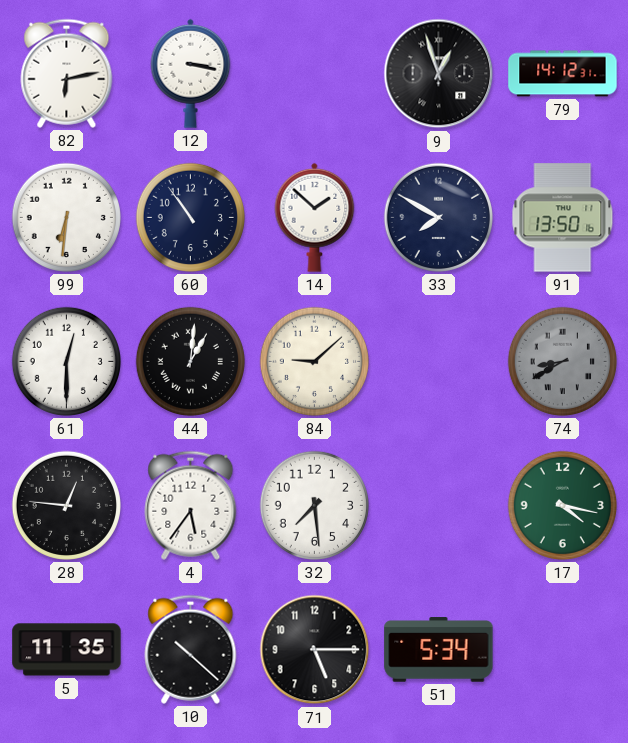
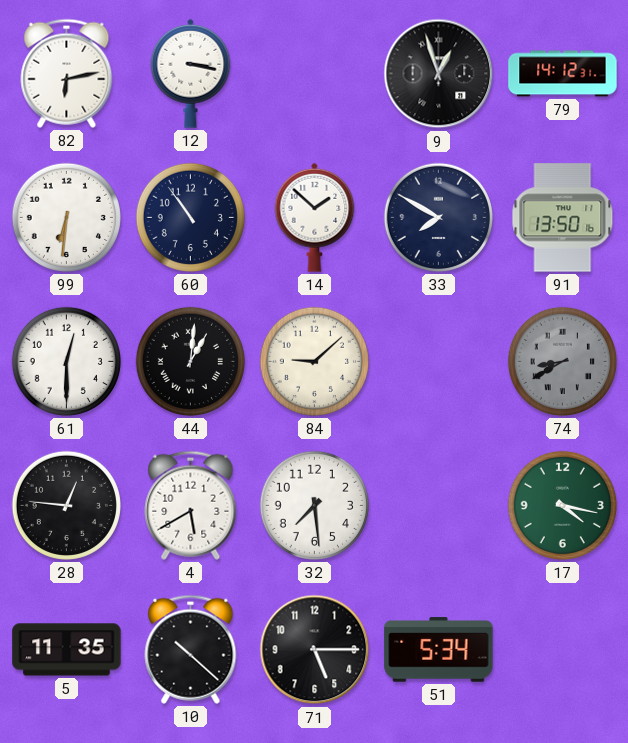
4: 5:36 -> 5:40
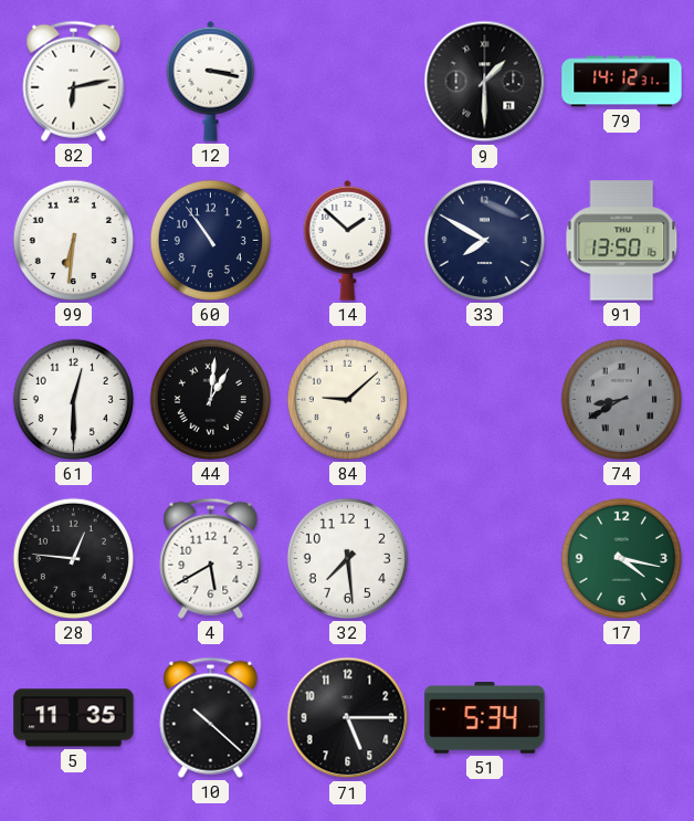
9: 12:57 -> 1:30
